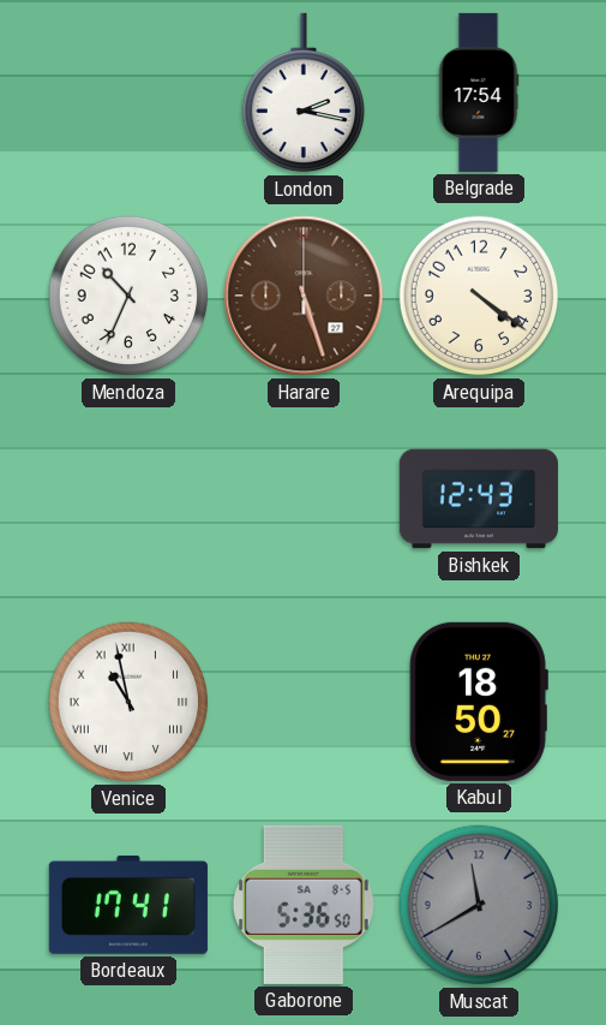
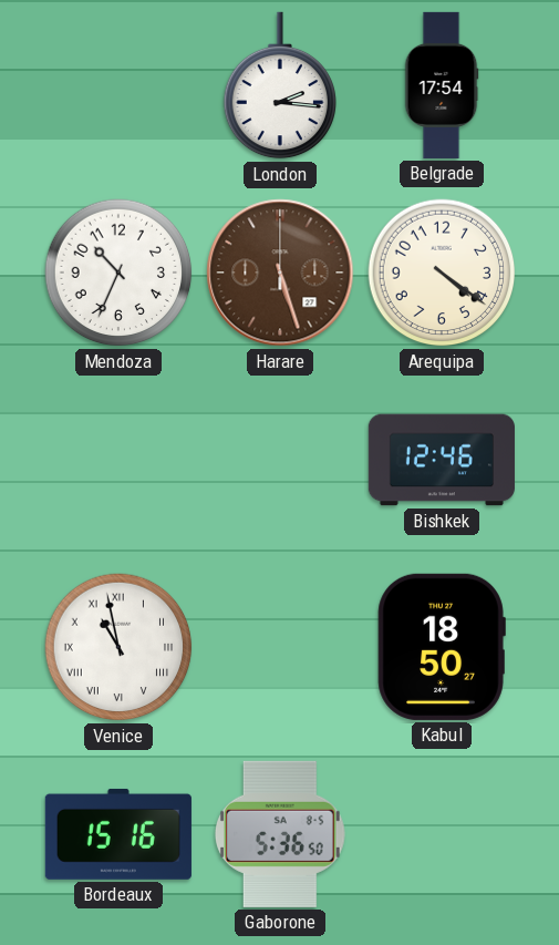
London: 2:17 -> 2:16
Bishkek: 12:43 -> 12:46
Bordeaux: 17:41 -> 15:16
Muscat: 11:40 -> none
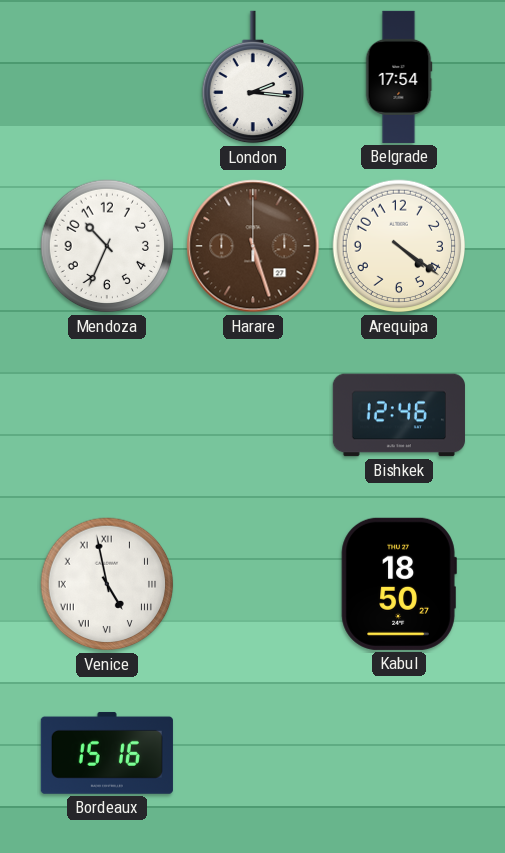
Venice: 10:58 -> 4:58
Gaborone: 5:36 -> none
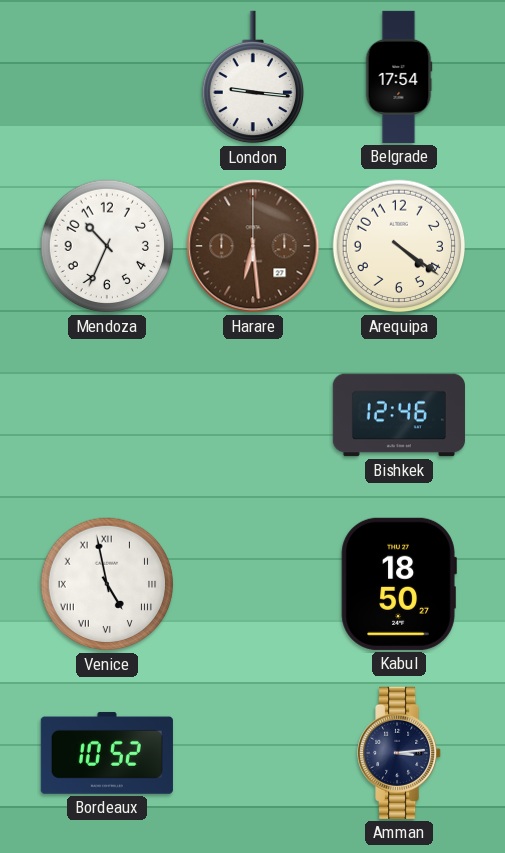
London: 2:16 -> 9:16
Harare: 5:27 -> 6:29
Bordeaux: 15:16 -> 10:52
Amman: none -> 3:14
